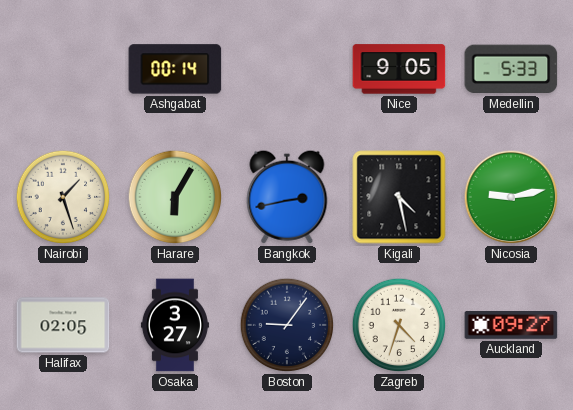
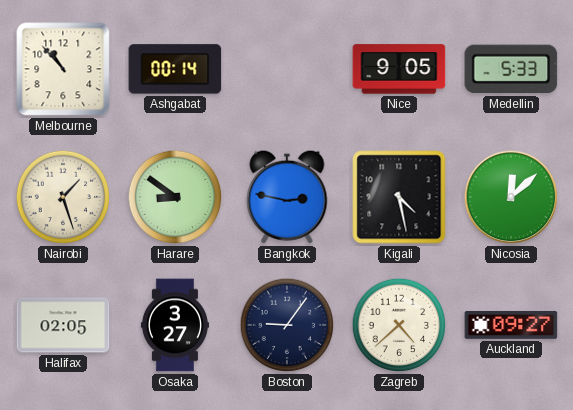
Melbourne: none -> 10:53
Harare: 6:05 -> 8:51
Bangkok: 2:43 -> 2:47
Nicosia: 9:13 -> 12:08
Zagreb: 4:33 -> 4:38
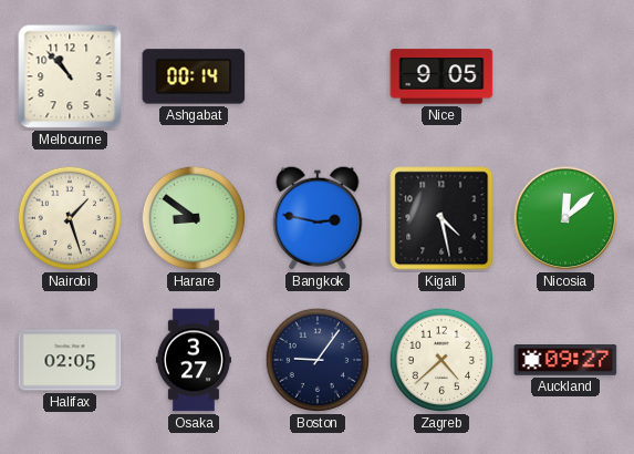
Medellin: 5:33 -> none
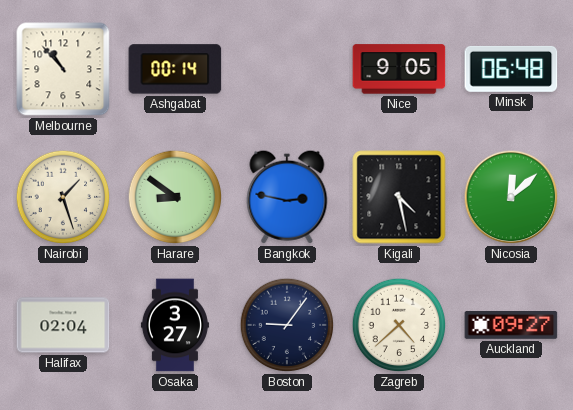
Minsk: none -> 06:48
Halifax: 02:05 -> 02:04
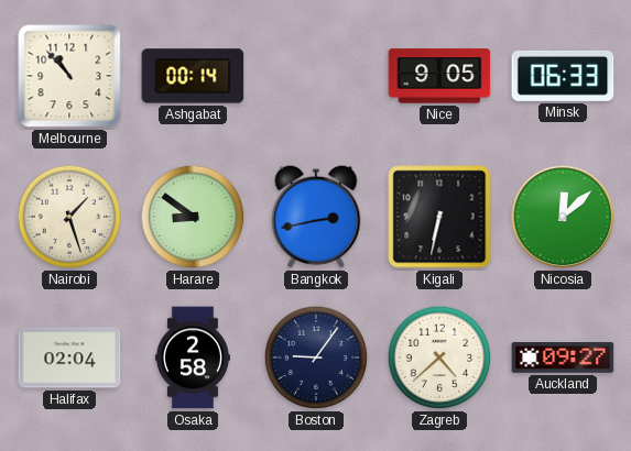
Minsk: 06:48 -> 06:33
Bangkok: 2:47 -> 2:43
Kigali: 4:28 -> 6:32
Osaka: 3:27 -> 2:58
